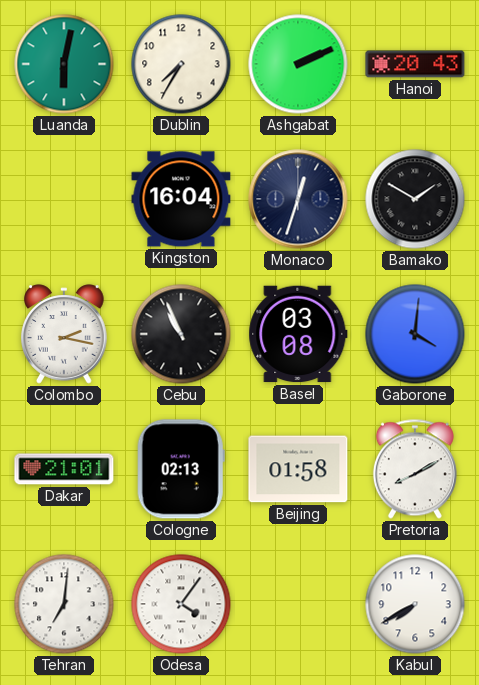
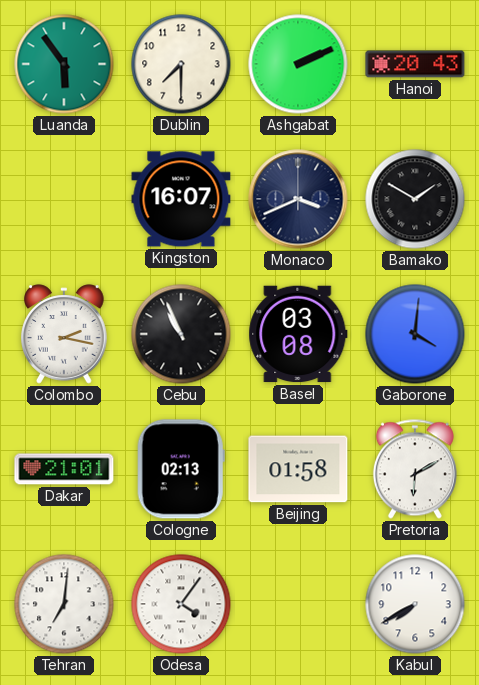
Luanda: 6:02 -> 5:54
Dublin: 7:35 -> 7:30
Kingston: 16:04 -> 16:07
Monaco: 12:33 -> 3:41
Pretoria: 8:10 -> 6:10
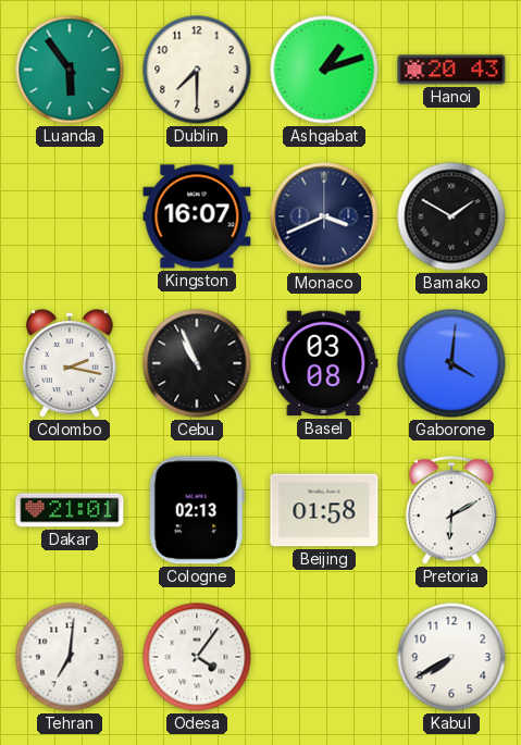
Ashgabat: 2:11 -> 1:12
